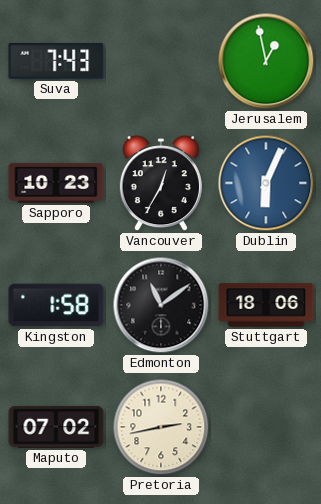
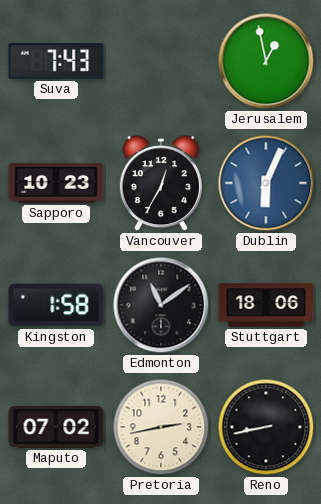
Reno: none -> 8:43
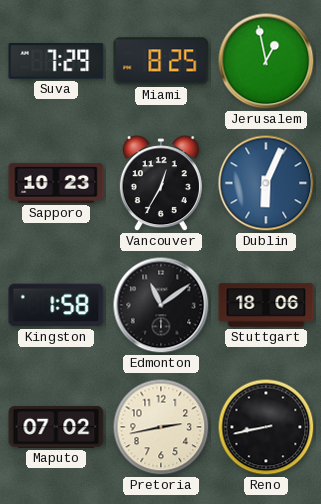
Suva: 7:43 -> 7:29
Miami: none -> 8:25
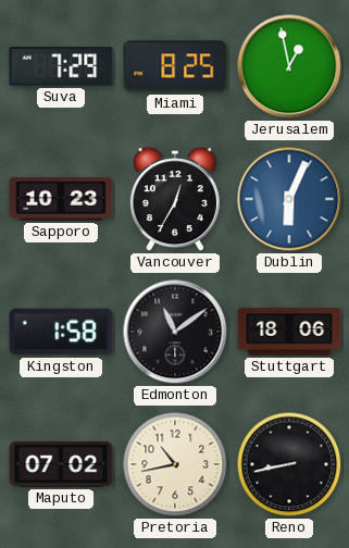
Pretoria: 2:43 -> 10:43
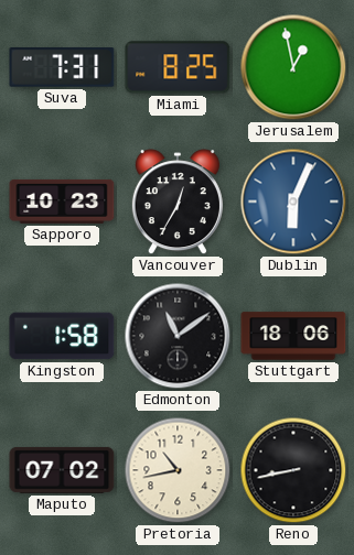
Suva: 7:29 -> 7:31
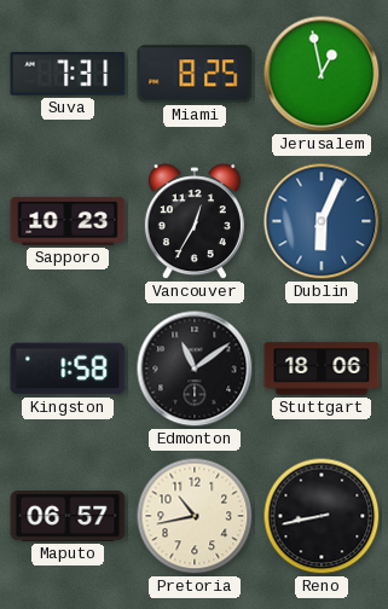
Maputo: 07:02 -> 06:57
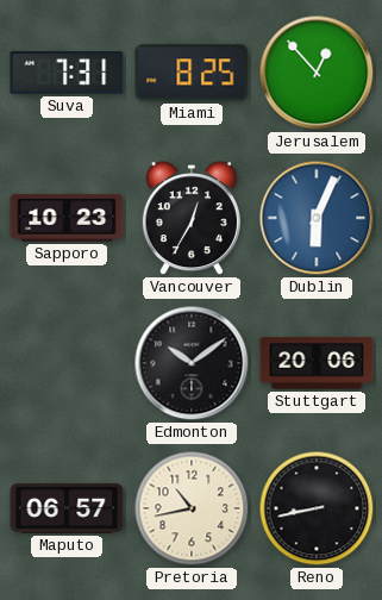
Jerusalem: 12:58 -> 12:53
Kingston: 1:58 -> none
Edmonton: 11:09 -> 10:09
Stuttgart: 18:06 -> 20:06
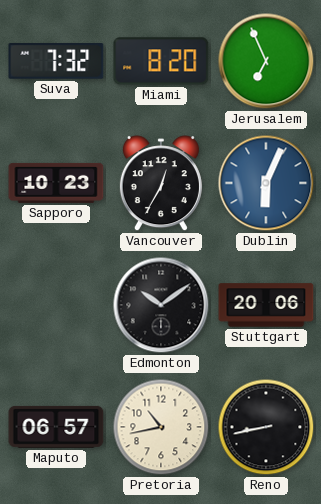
Suva: 7:31 -> 7:32
Miami: 8:25 -> 8:20
Jerusalem: 12:53 -> 6:56
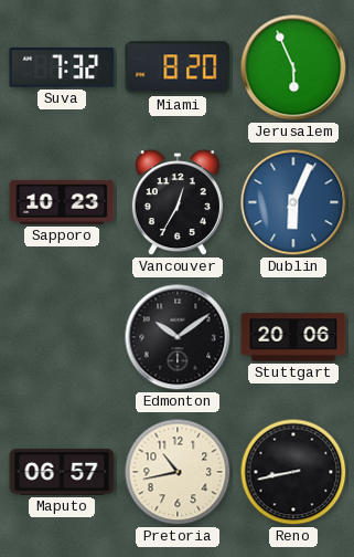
Jerusalem: 6:56 -> 5:56
